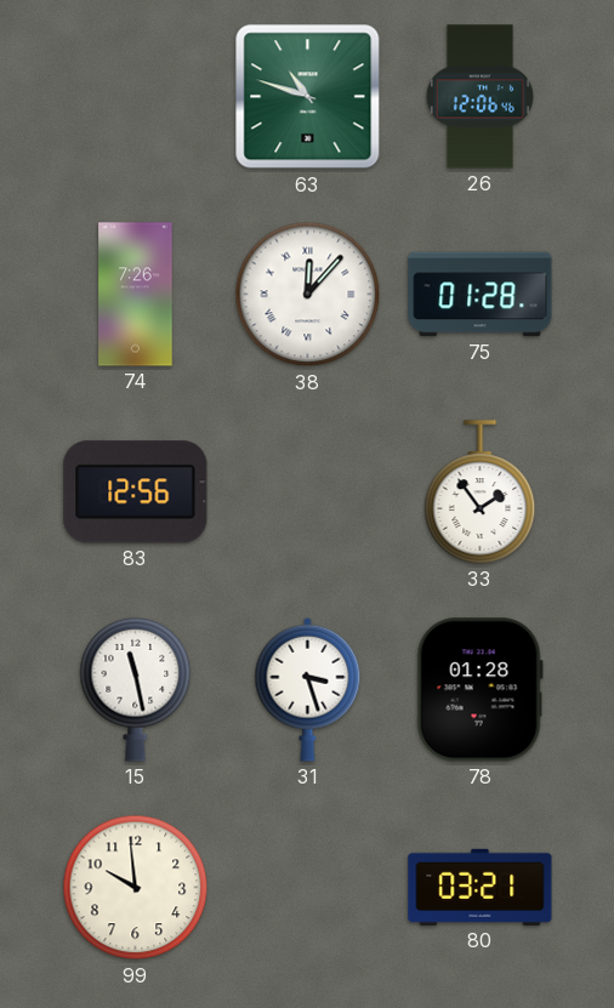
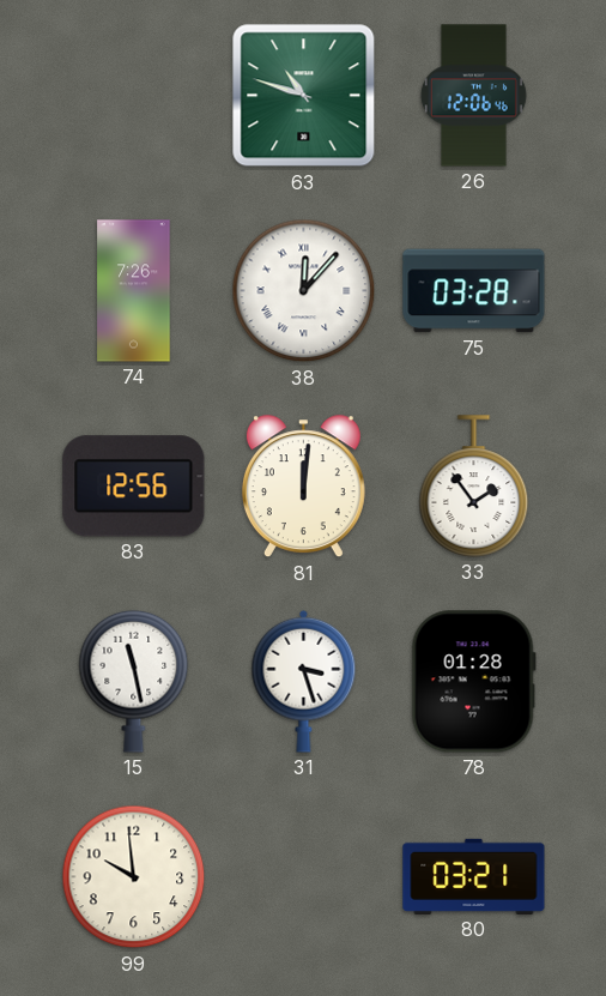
75: 01:28 -> 03:28
81: none -> 12:01
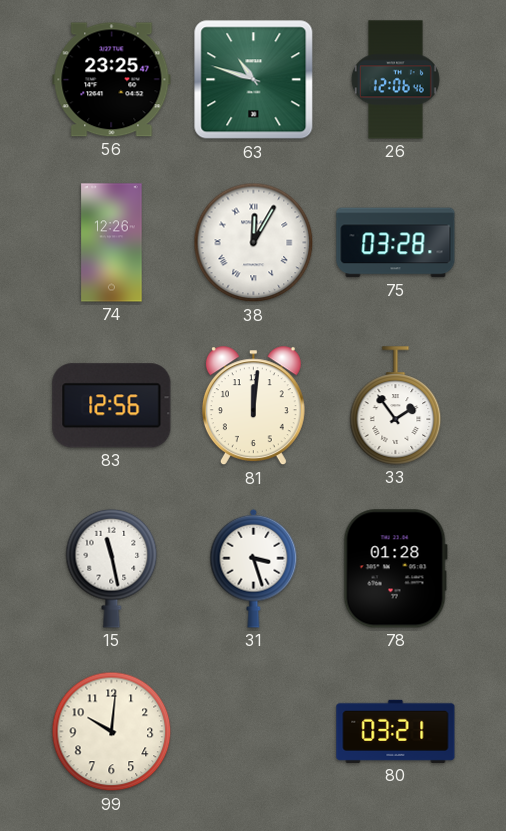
56: none -> 23:25
74: 7:26 -> 12:26
38: 12:07 -> 12:05
99: 9:59 -> 10:01
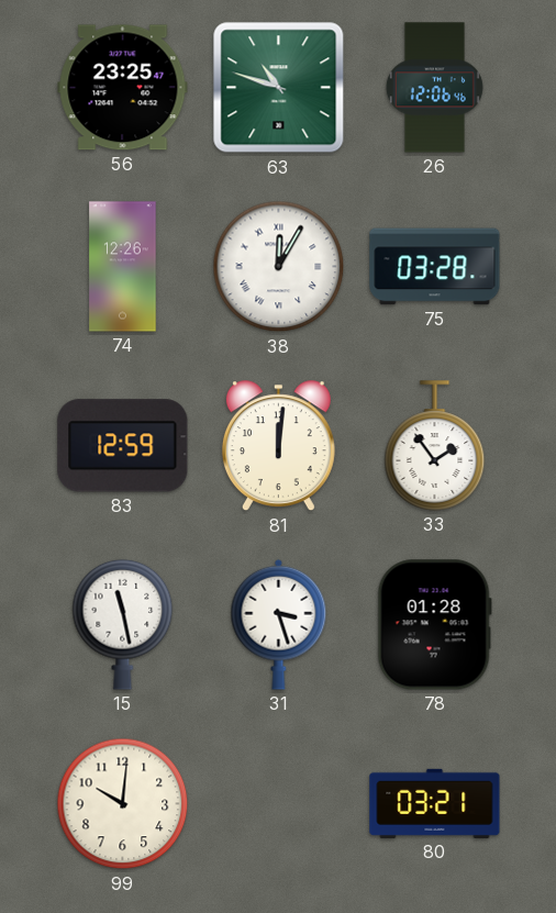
83: 12:56 -> 12:59
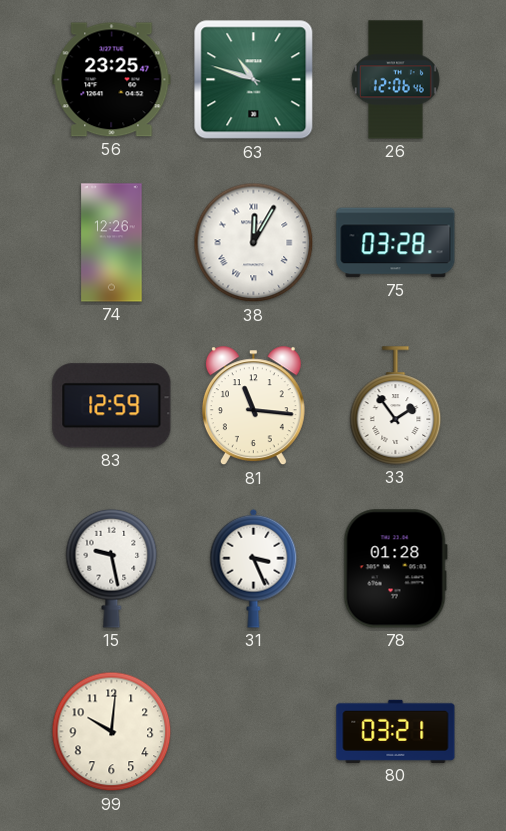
81: 12:01 -> 11:16
15: 11:28 -> 9:28
31: 3:27 -> 3:26
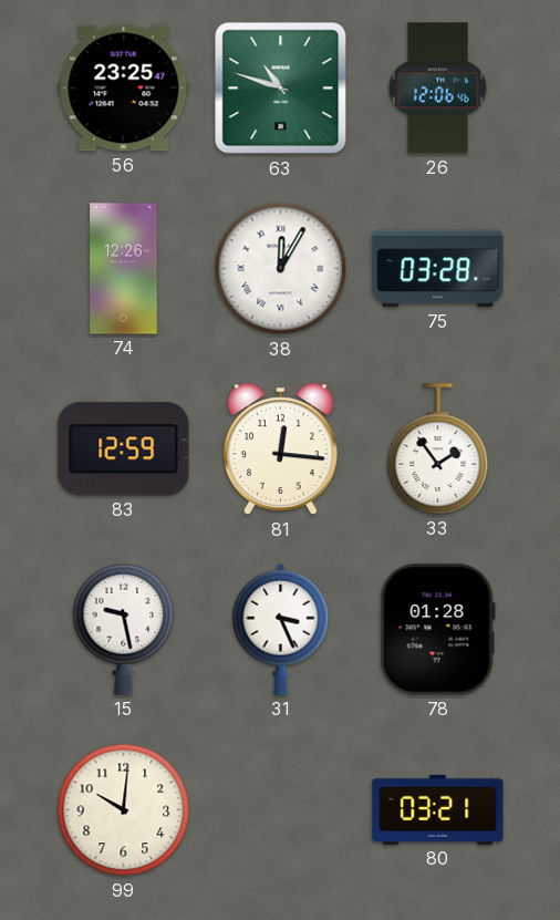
81: 11:16 -> 12:16
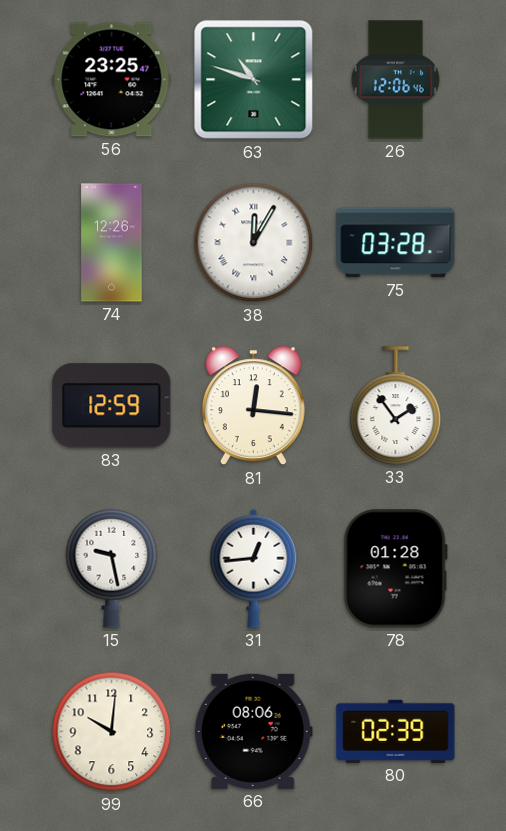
31: 3:26 -> 12:44
66: none -> 08:06
80: 03:21 -> 02:39
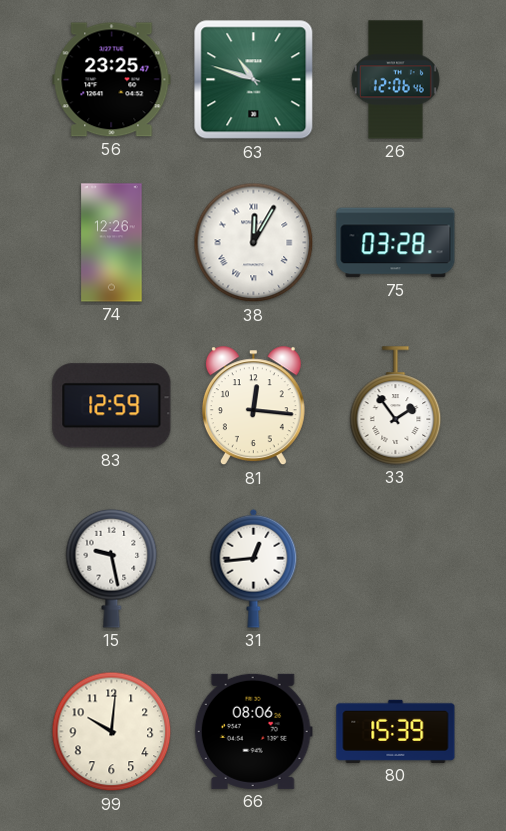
78: 01:28 -> none
80: 02:39 -> 15:39
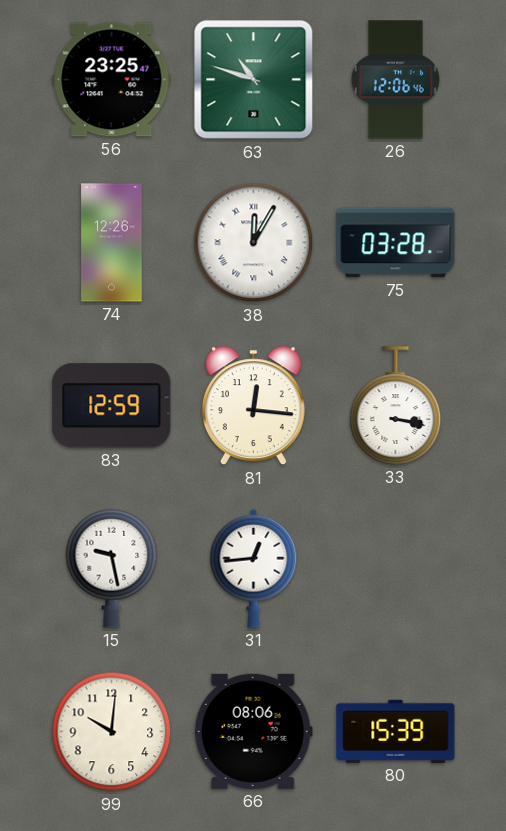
33: 1:54 -> 3:17
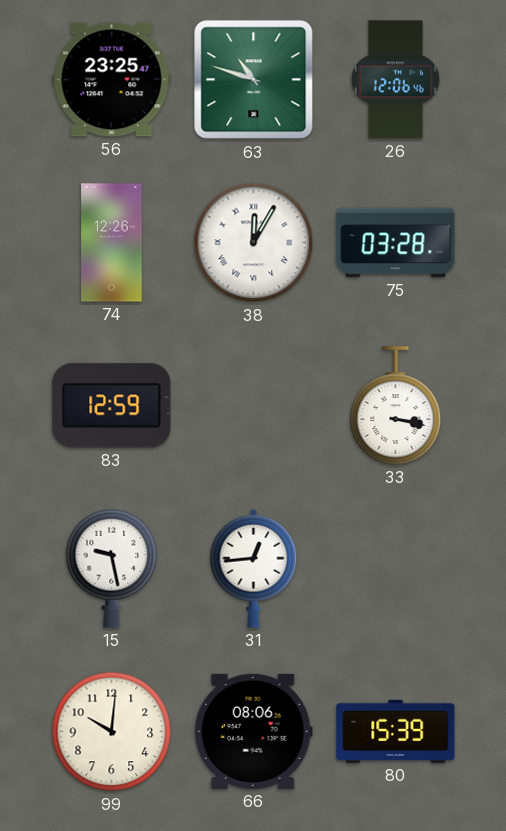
81: 12:16 -> none
